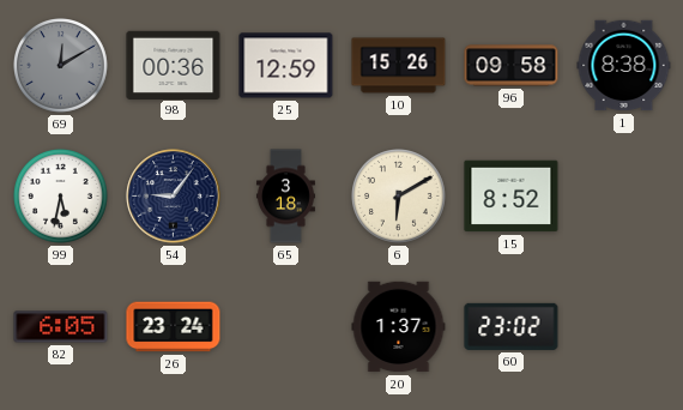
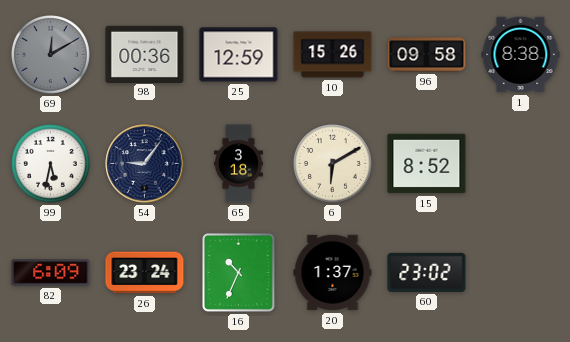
82: 6:05 -> 6:09
16: none -> 10:34
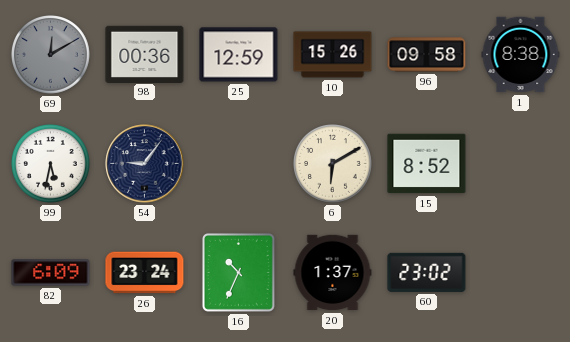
65: 3:18 -> none
